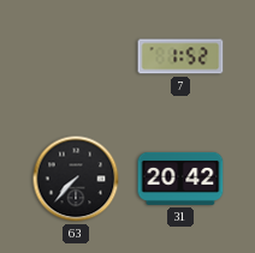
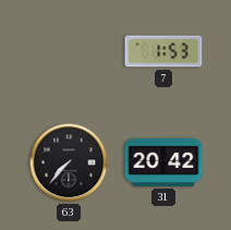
7: 1:52 -> 1:53
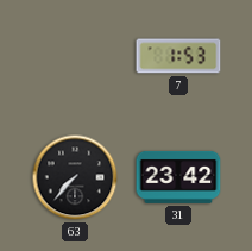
31: 20:42 -> 23:42
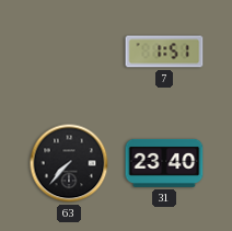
7: 1:53 -> 1:51
31: 23:42 -> 23:40
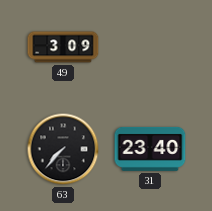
49: none -> 3:09
7: 1:51 -> none
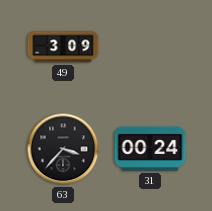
63: 7:37 -> 3:37
31: 23:40 -> 00:24
